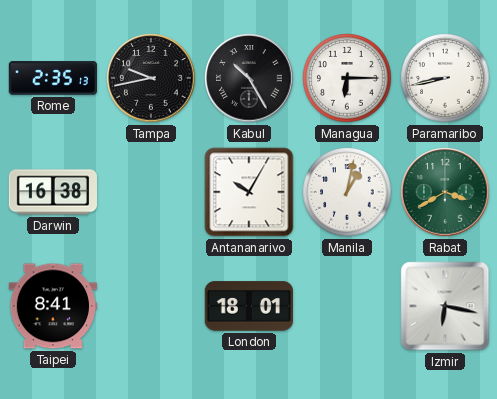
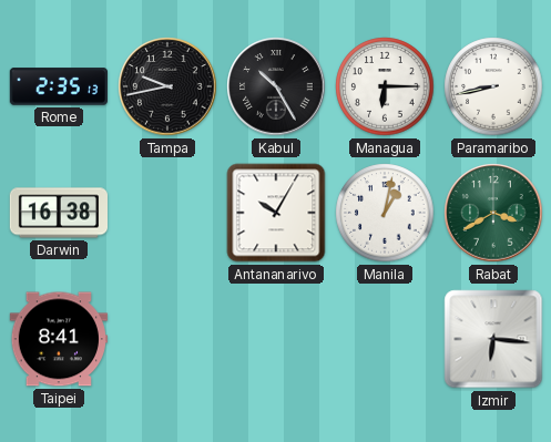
London: 18:01 -> none
Izmir: 6:17 -> 6:16
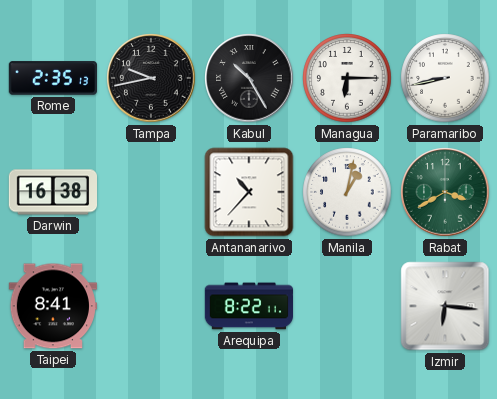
Antananarivo: 10:05 -> 10:37
Arequipa: none -> 8:22
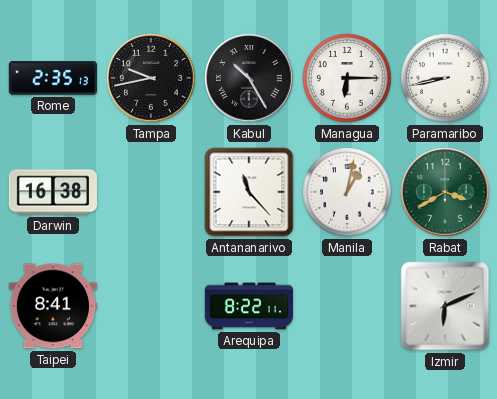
Antananarivo: 10:37 -> 11:23
Izmir: 6:16 -> 6:11
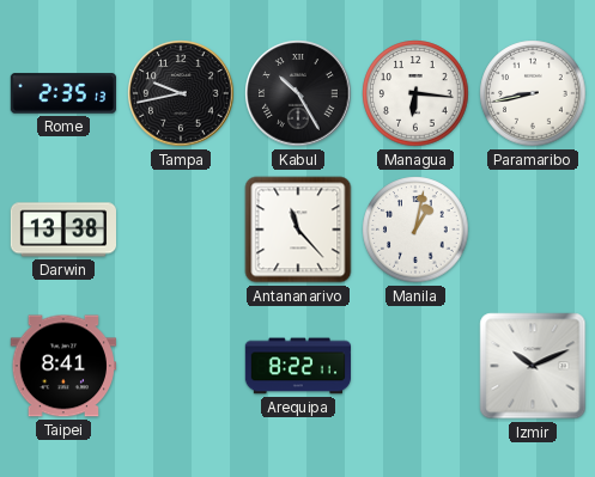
Managua: 6:15 -> 6:16
Darwin: 16:38 -> 13:38
Rabat: 3:40 -> none
Izmir: 6:11 -> 10:11
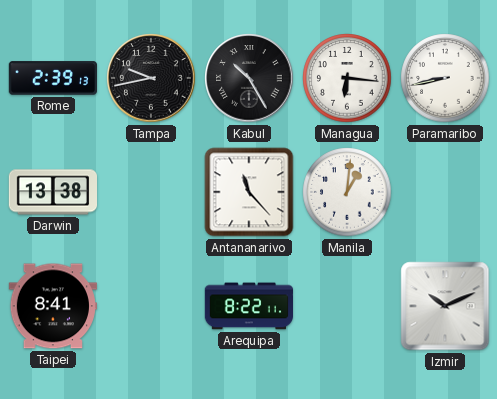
Rome: 2:35 -> 2:39
Manila: 1:02 -> 1:01
